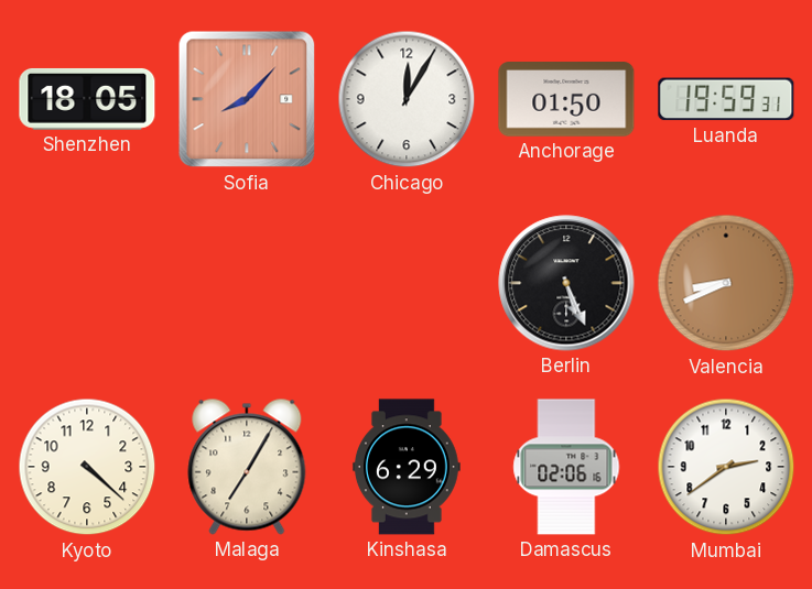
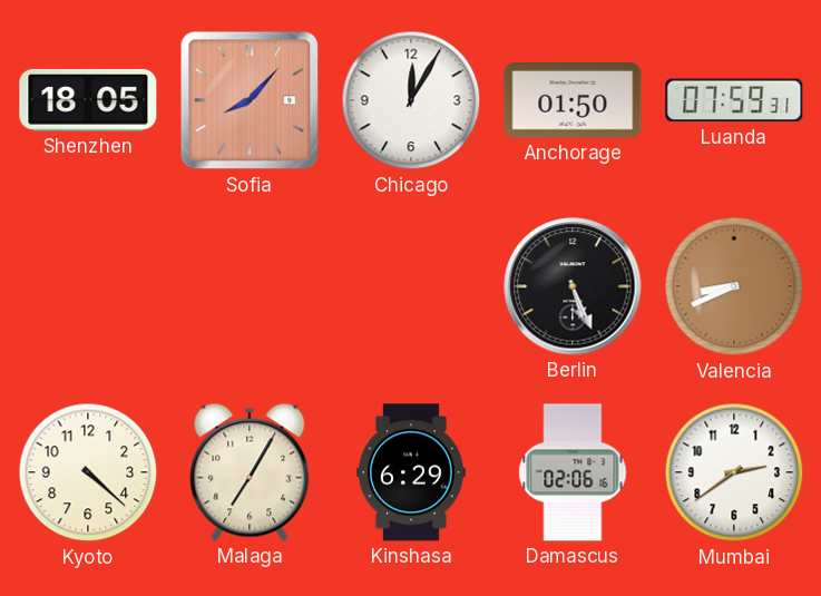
Luanda: 19:59 -> 07:59
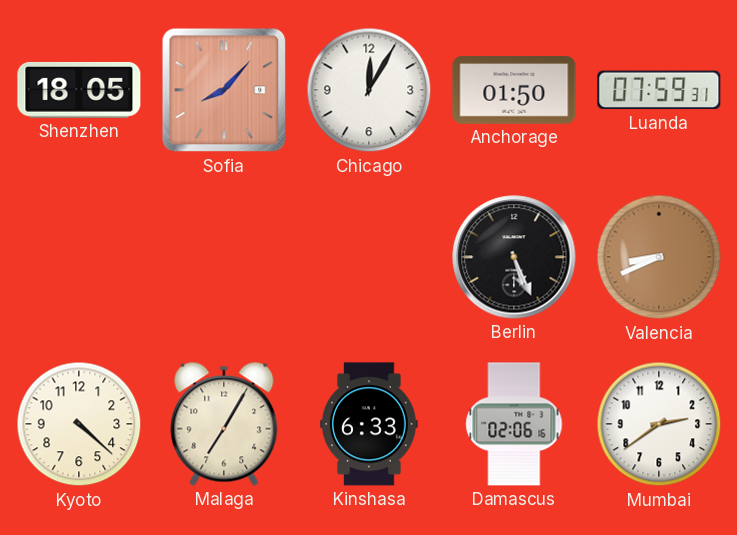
Kinshasa: 6:29 -> 6:33
